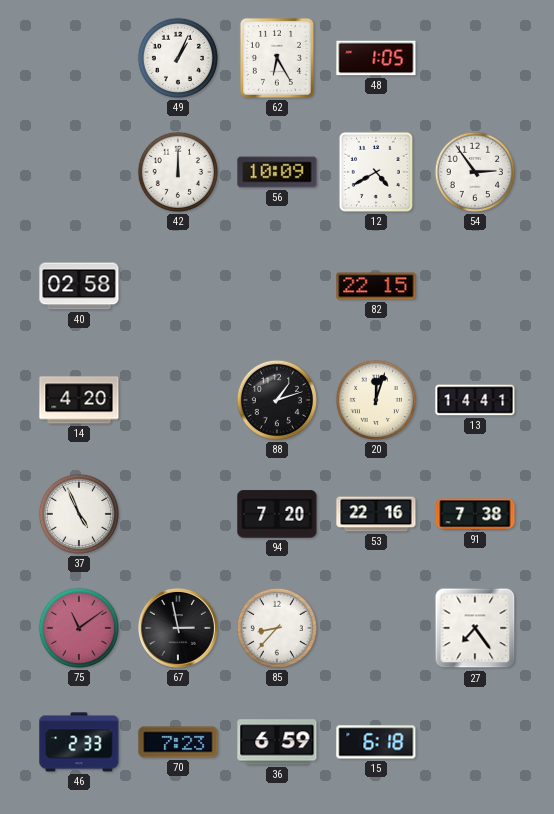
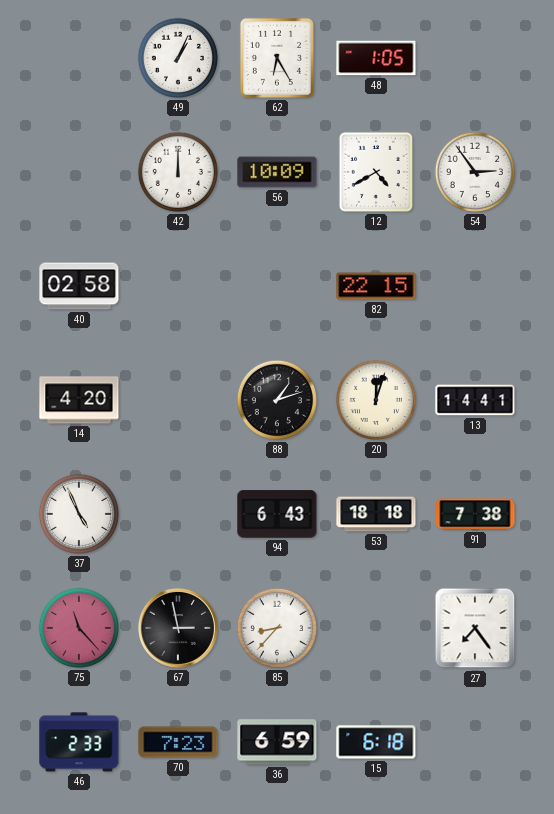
94: 7:20 -> 6:43
53: 22:16 -> 18:18
75: 11:09 -> 11:23
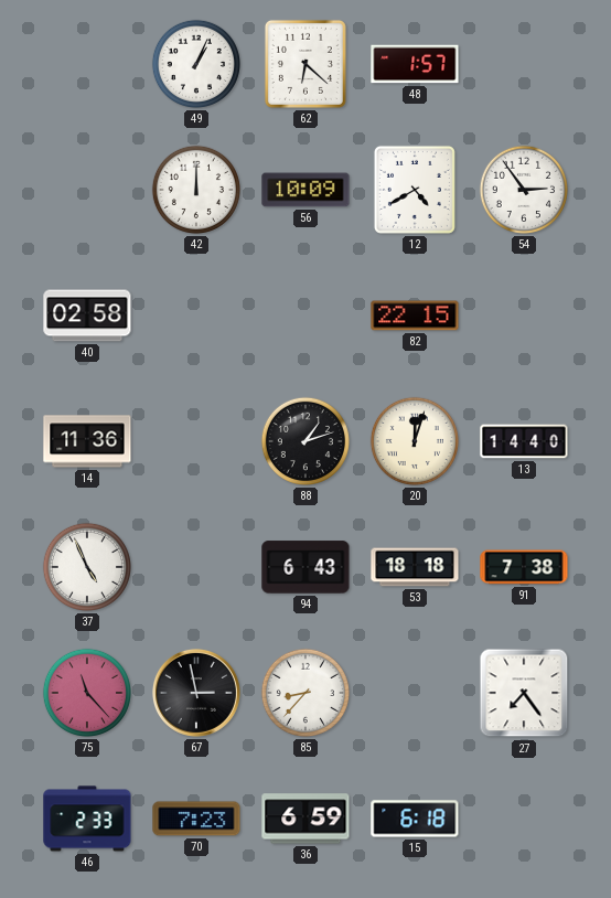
62: 6:25 -> 6:22
48: 1:05 -> 1:57
14: 4:20 -> 11:36
13: 14:41 -> 14:40
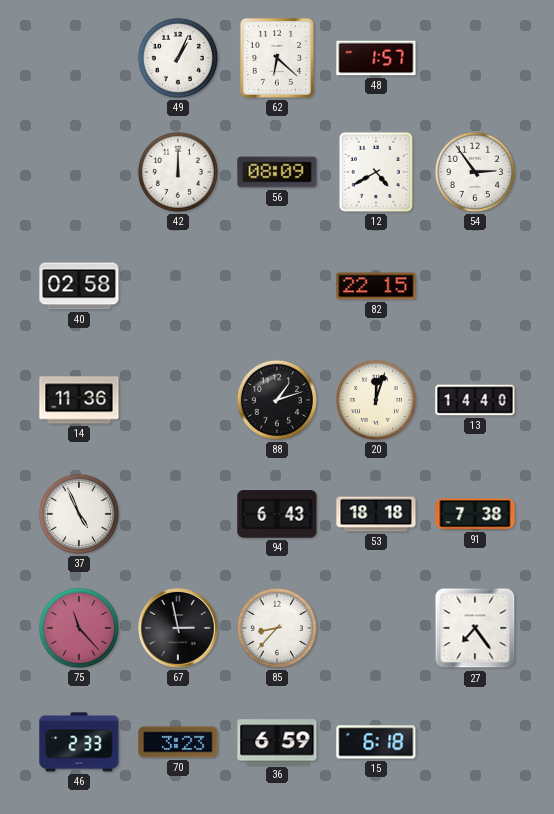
56: 10:09 -> 08:09
70: 7:23 -> 3:23
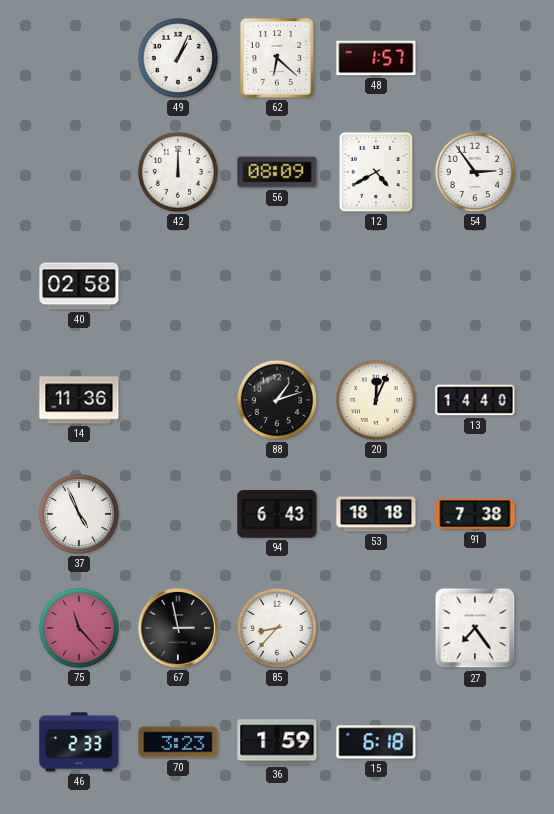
82: 22:15 -> none
20: 12:03 -> 12:04
36: 6:59 -> 1:59
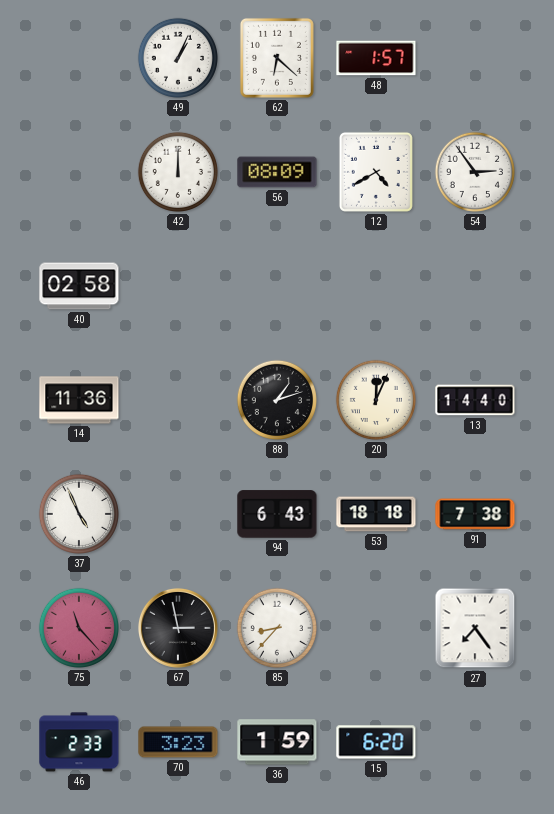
15: 6:18 -> 6:20
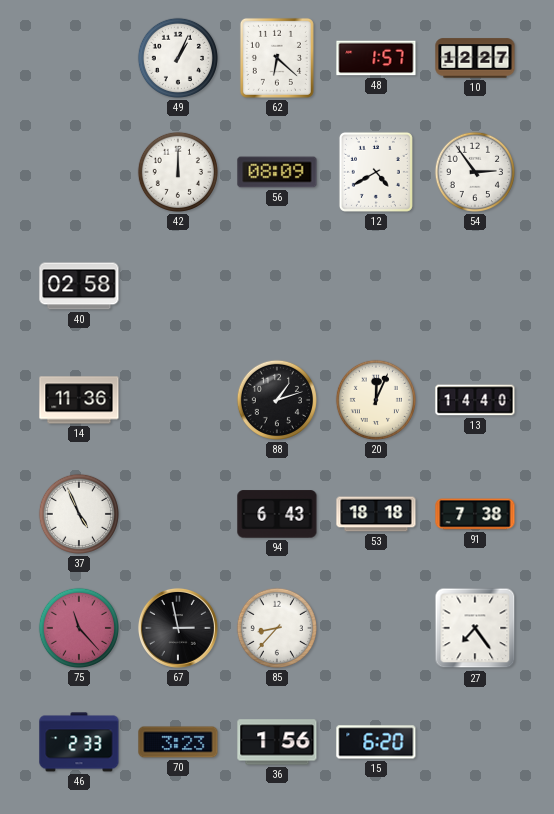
10: none -> 12:27
36: 1:59 -> 1:56
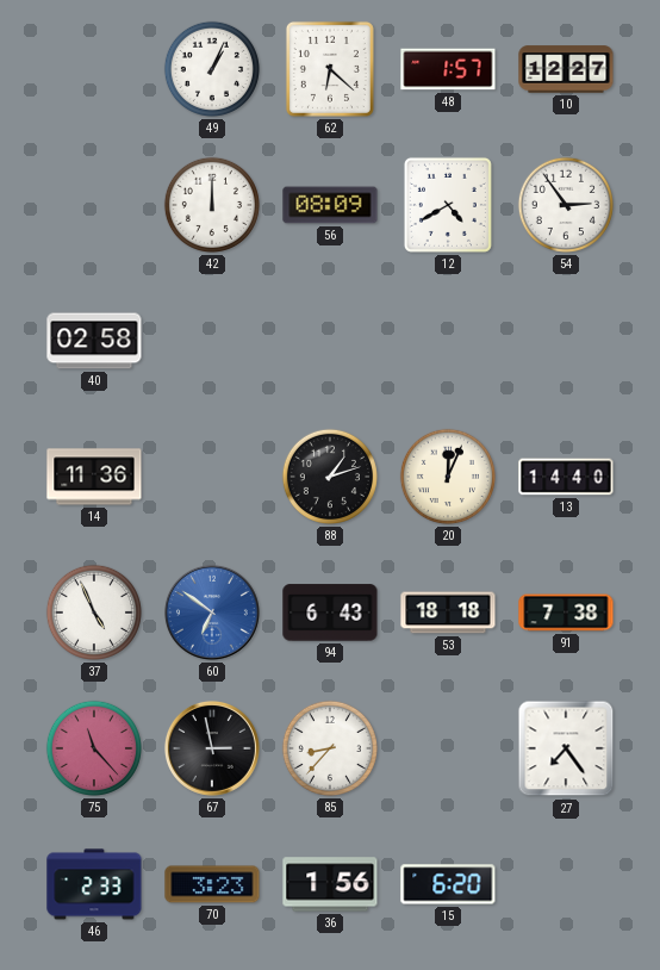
60: none -> 6:51
